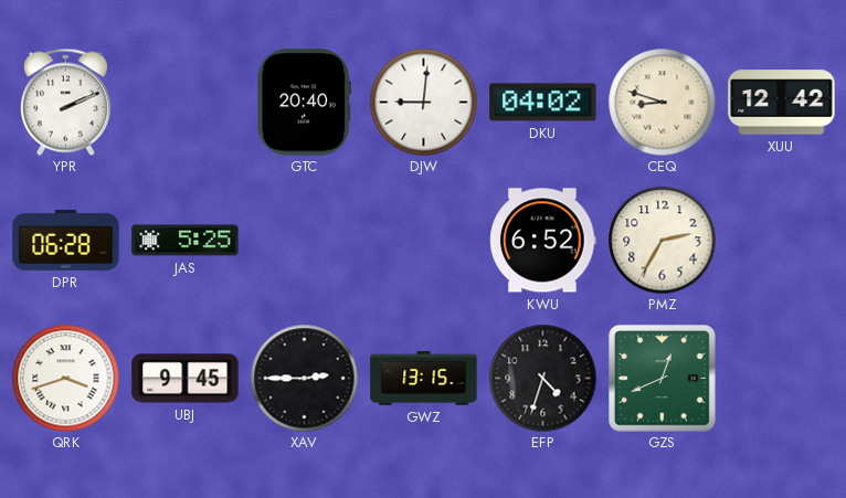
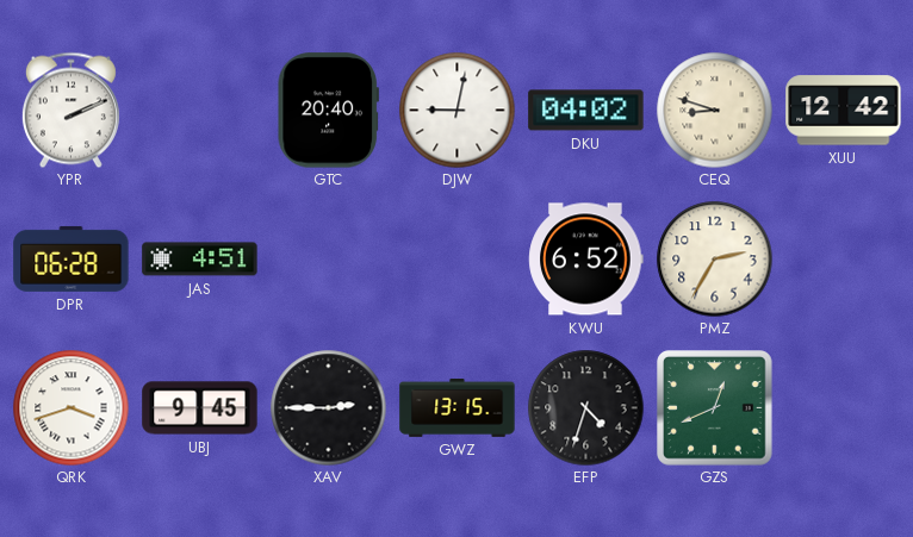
DJW: 9:01 -> 9:02
JAS: 5:25 -> 4:51
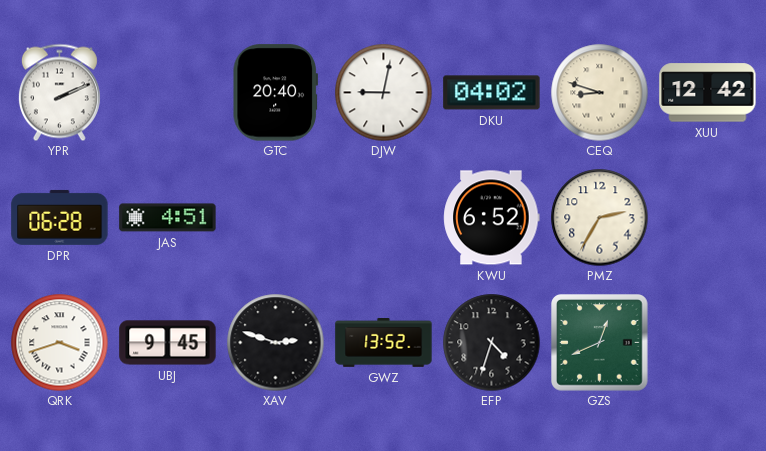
XAV: 2:45 -> 2:48
GWZ: 13:15 -> 13:52
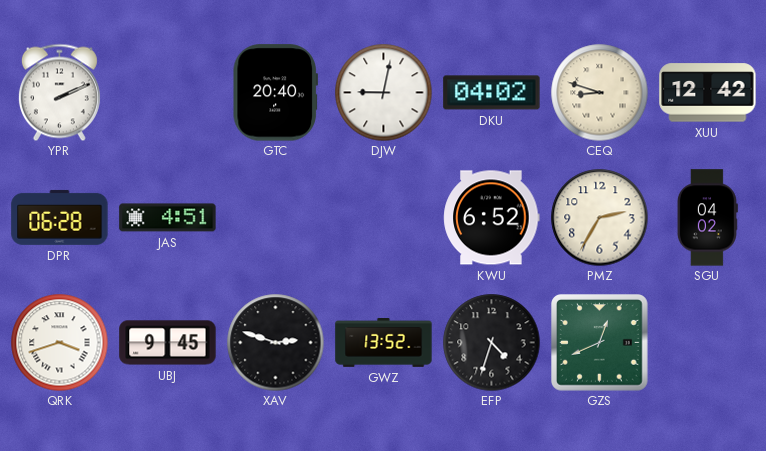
SGU: none -> 04:02
